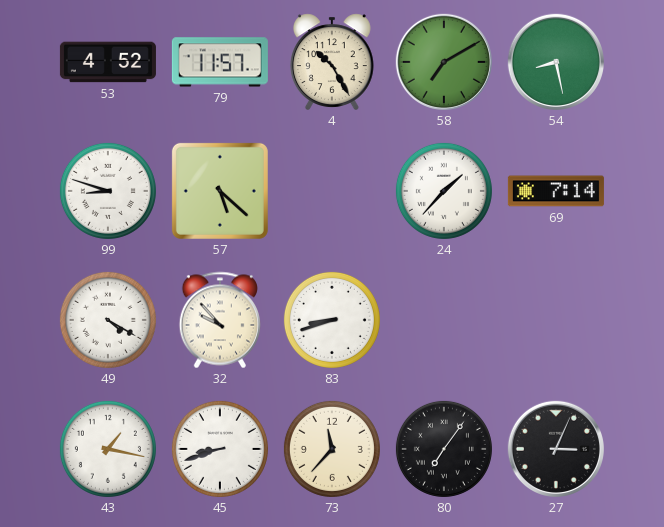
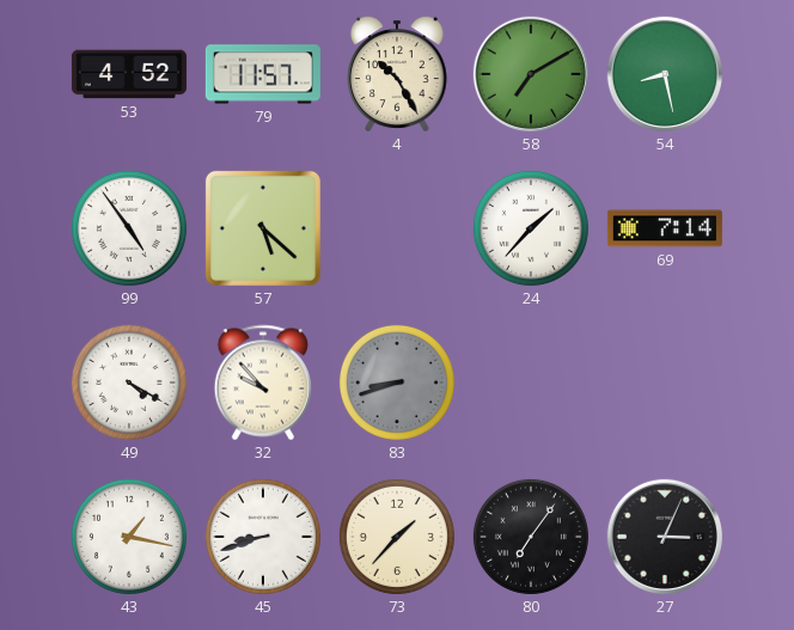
99: 8:48 -> 4:54
83 dial: white -> grey
73: 11:37 -> 1:37
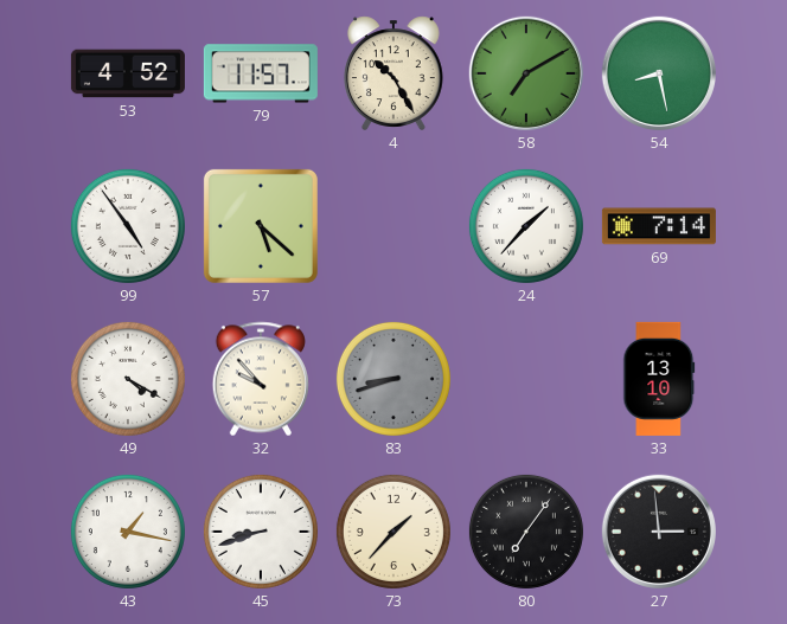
33: none -> 13:10
27: 3:04 -> 2:59
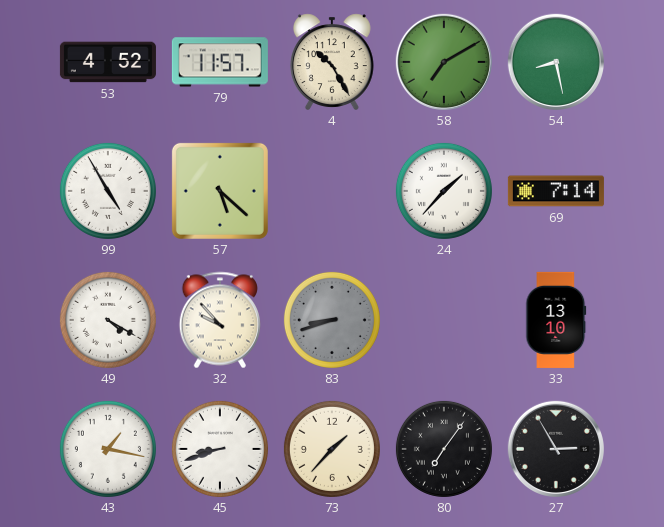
99: 4:54 -> 4:55
27: 2:59 -> 2:55
